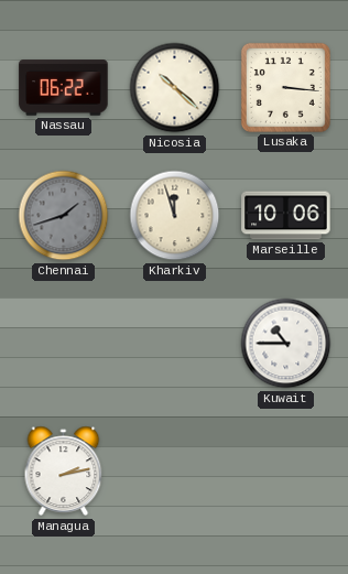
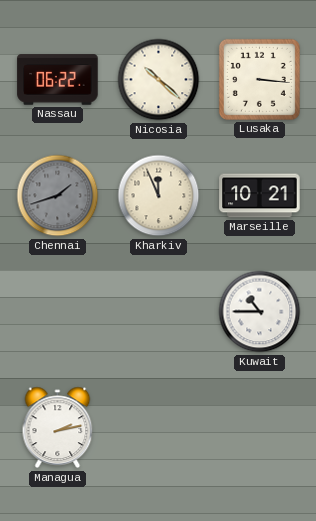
Kharkiv: 11:57 -> 11:56
Marseille: 10:06 -> 10:21
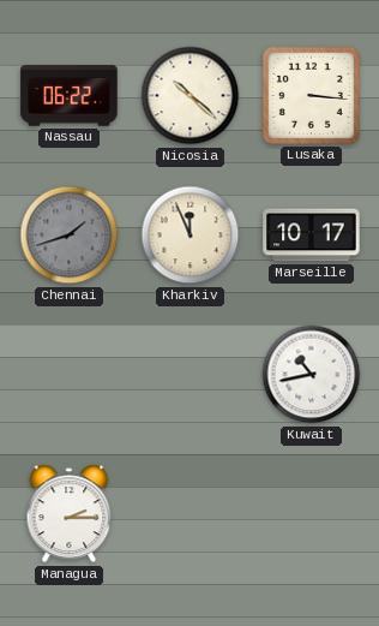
Marseille: 10:21 -> 10:17
Kuwait: 10:45 -> 10:43
Managua: 2:13 -> 2:15
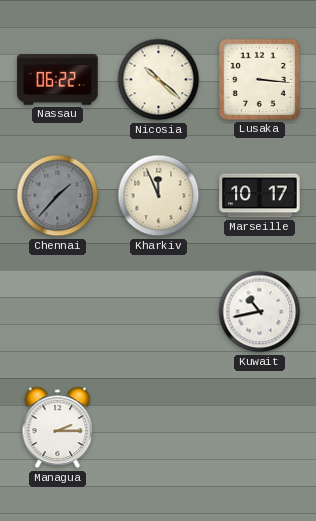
Chennai: 1:42 -> 1:37
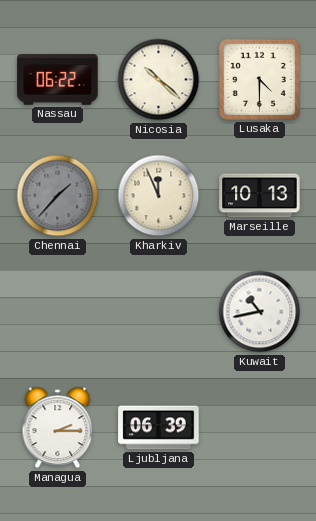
Lusaka: 3:16 -> 4:30
Marseille: 10:17 -> 10:13
Ljubljana: none -> 06:39
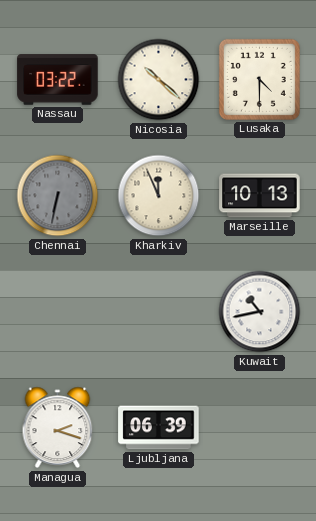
Nassau: 06:22 -> 03:22
Chennai: 1:37 -> 6:32
Managua: 2:15 -> 2:18
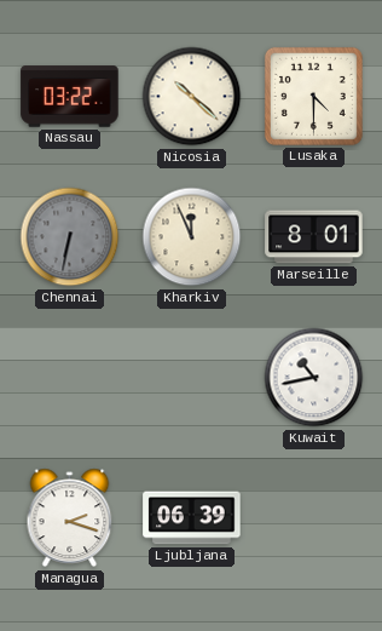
Marseille: 10:13 -> 8:01
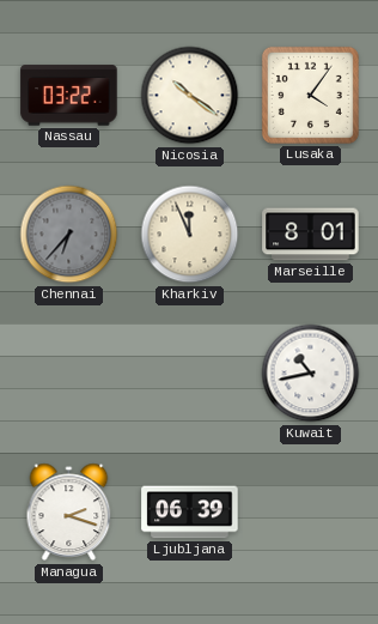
Nicosia: 10:22 -> 10:21
Lusaka: 4:30 -> 4:06
Chennai: 6:32 -> 6:37
